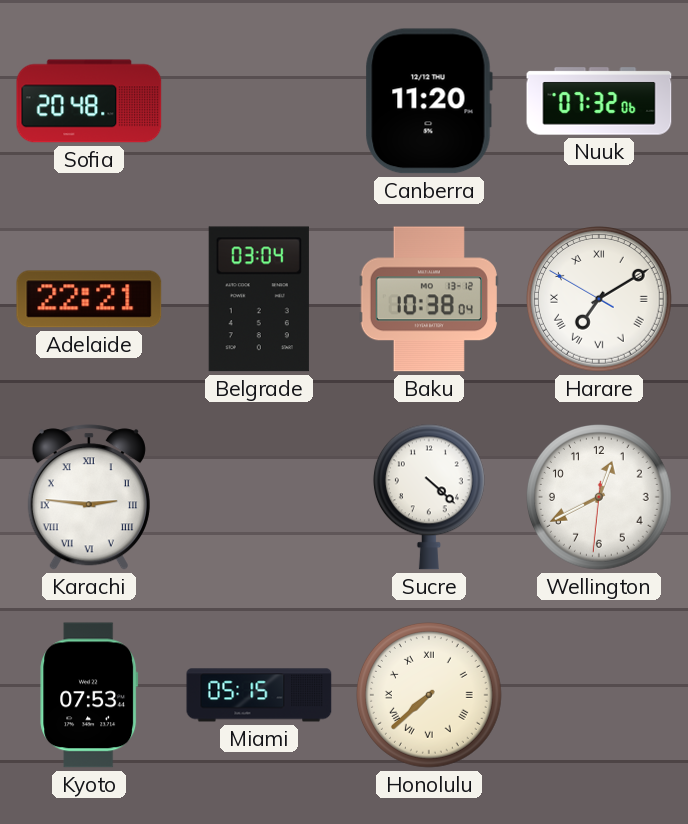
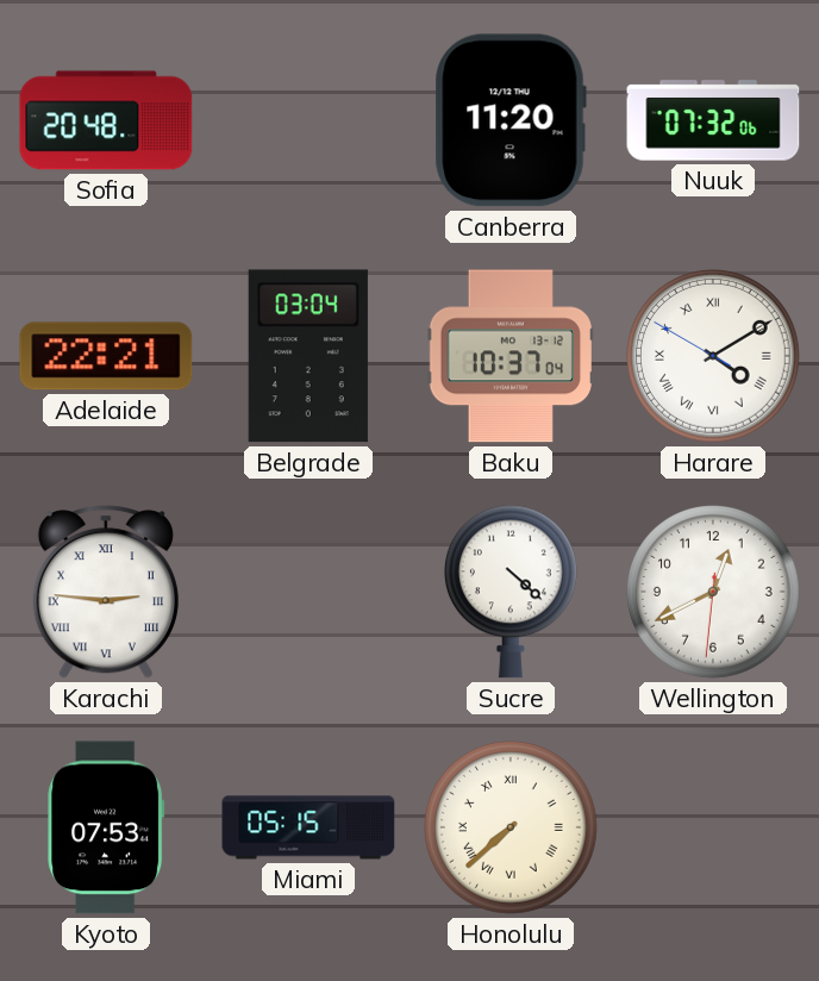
Baku: 10:38 -> 10:37
Harare: 7:09 -> 4:09
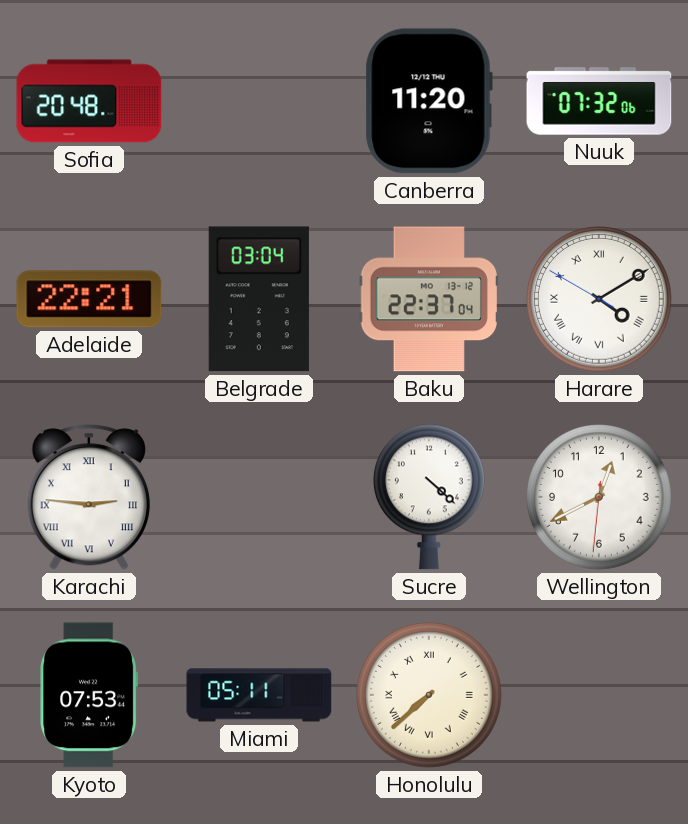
Baku: 10:37 -> 22:37
Miami: 05:15 -> 05:11
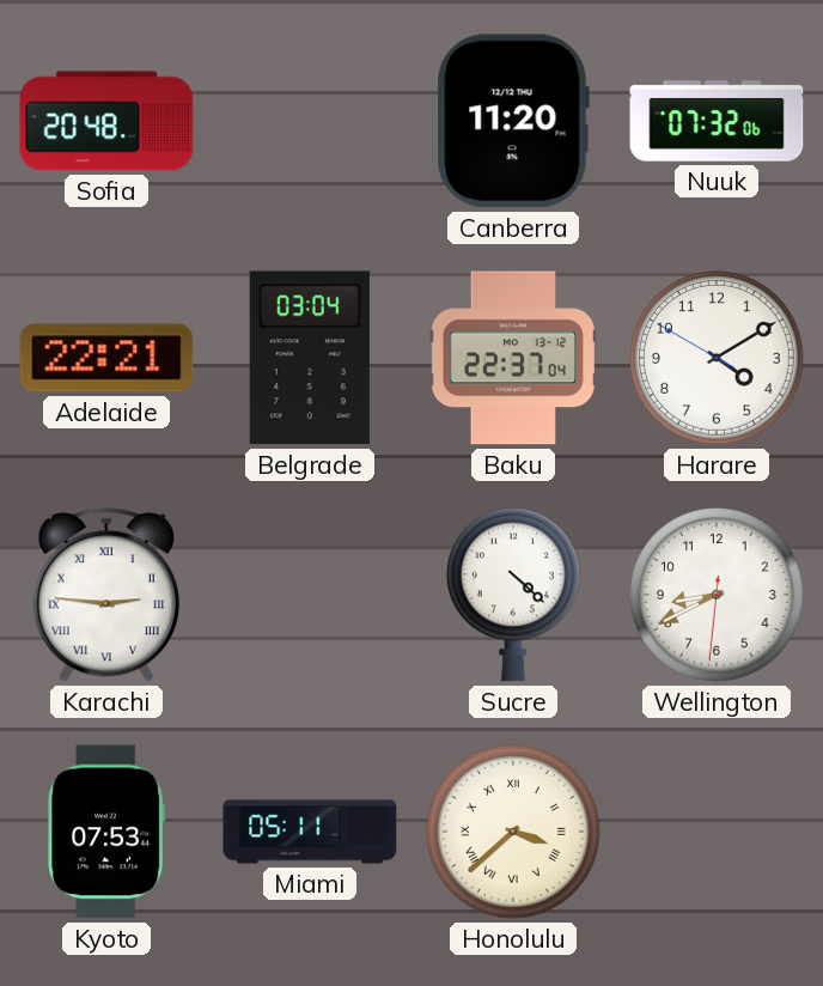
Harare numerals: Roman -> Arabic
Wellington: 12:40 -> 8:40
Honolulu: 7:38 -> 3:38
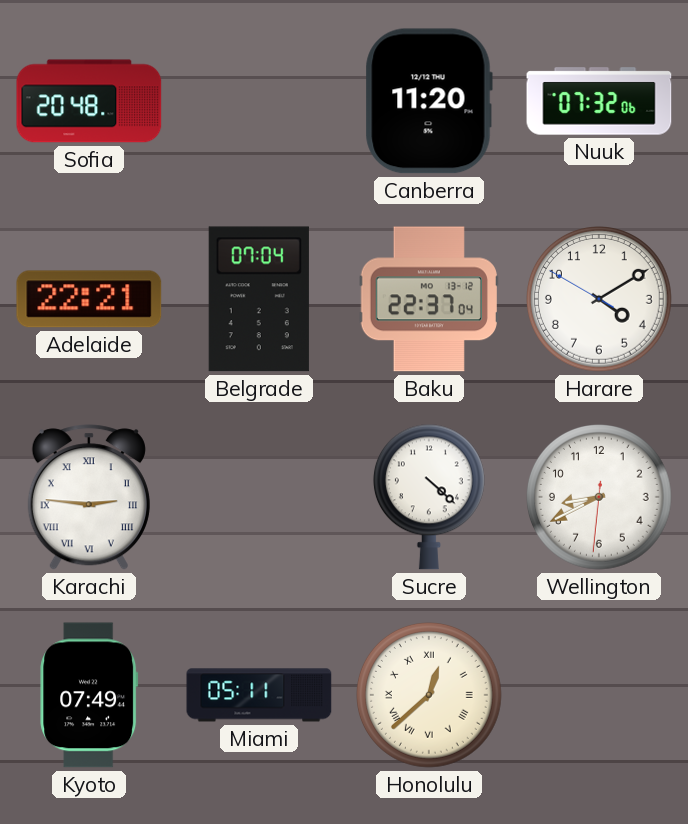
Belgrade: 03:04 -> 07:04
Kyoto: 07:53 -> 07:49
Honolulu: 3:38 -> 12:38
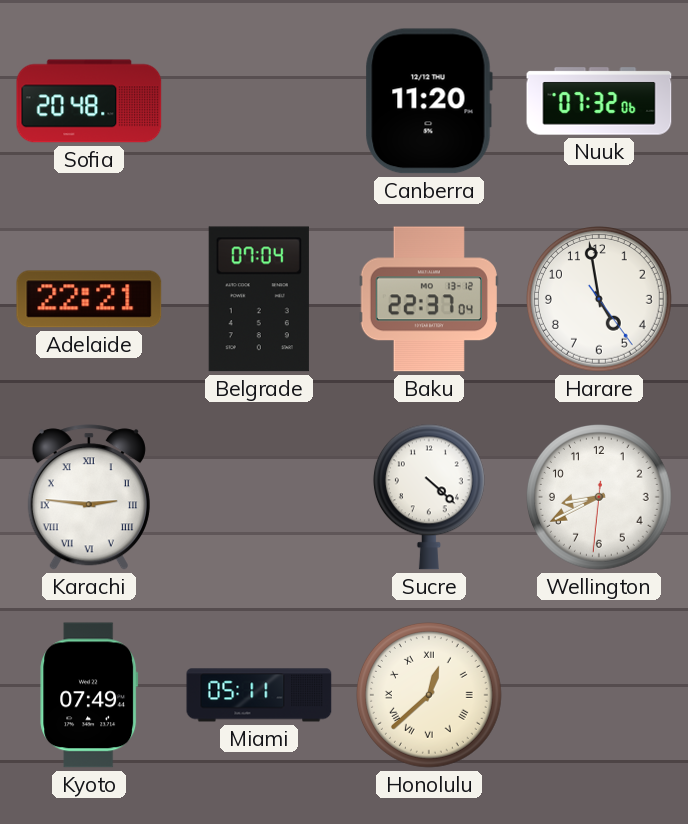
Harare: 4:09 -> 4:58
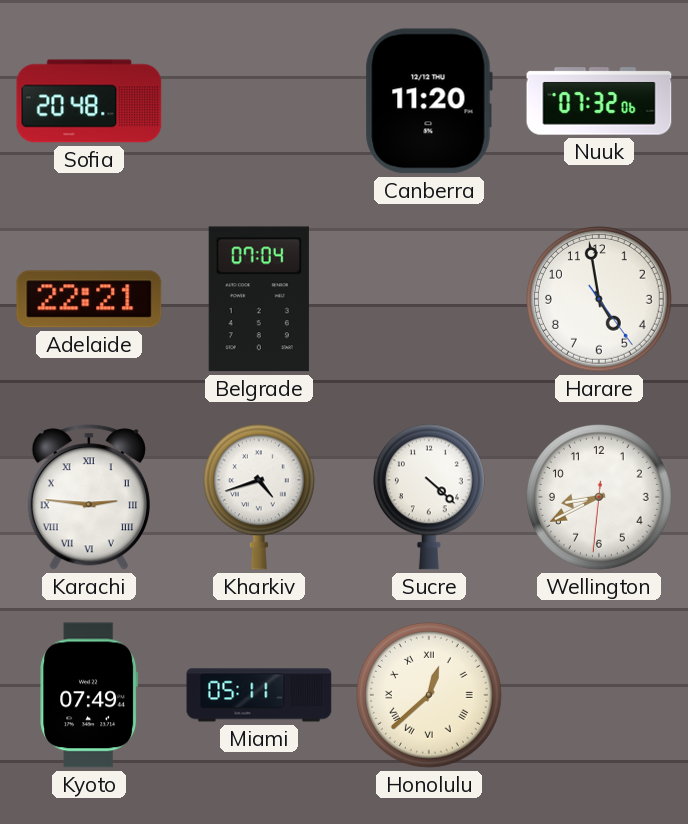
Baku: 22:37 -> none
Kharkiv: none -> 4:42
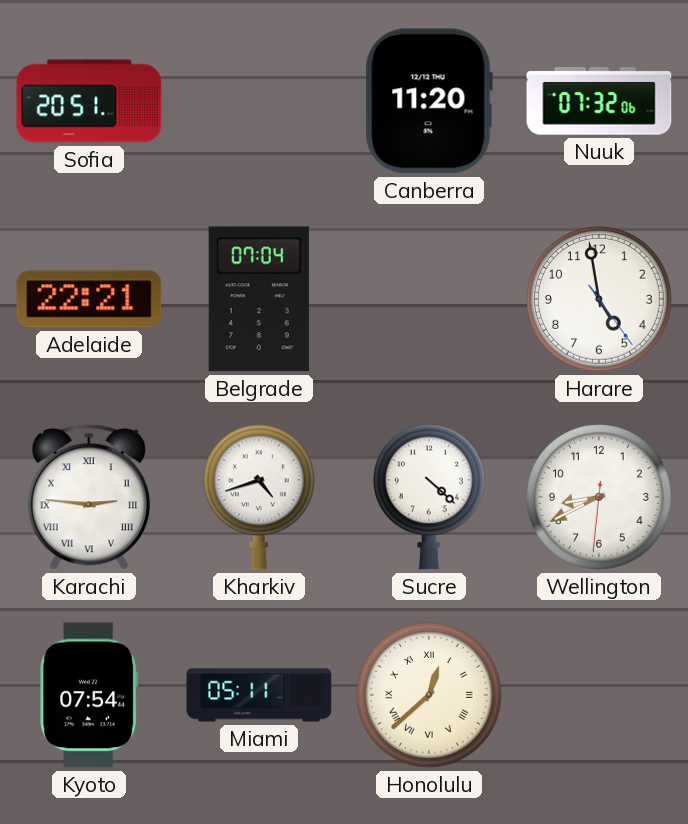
Sofia: 20:48 -> 20:51
Kyoto: 07:49 -> 07:54
